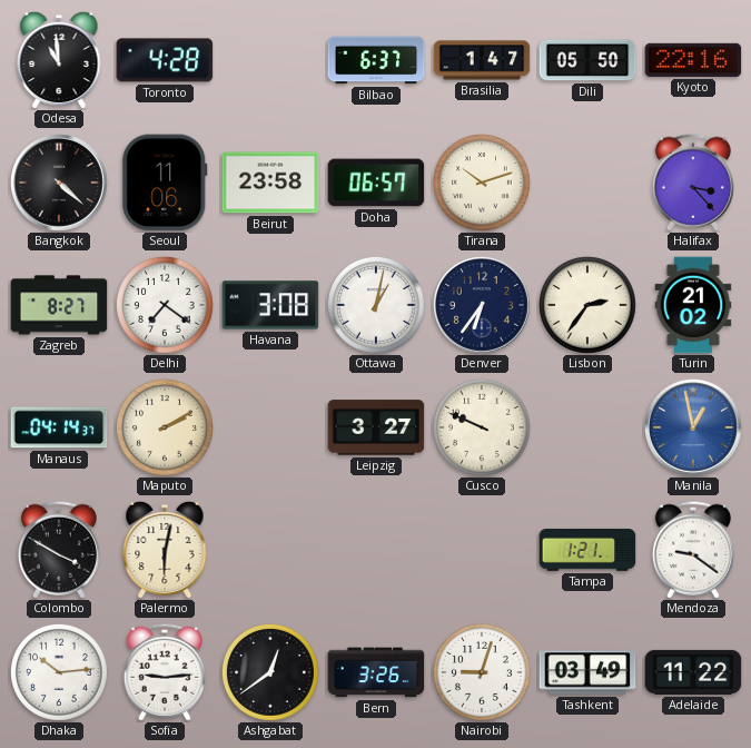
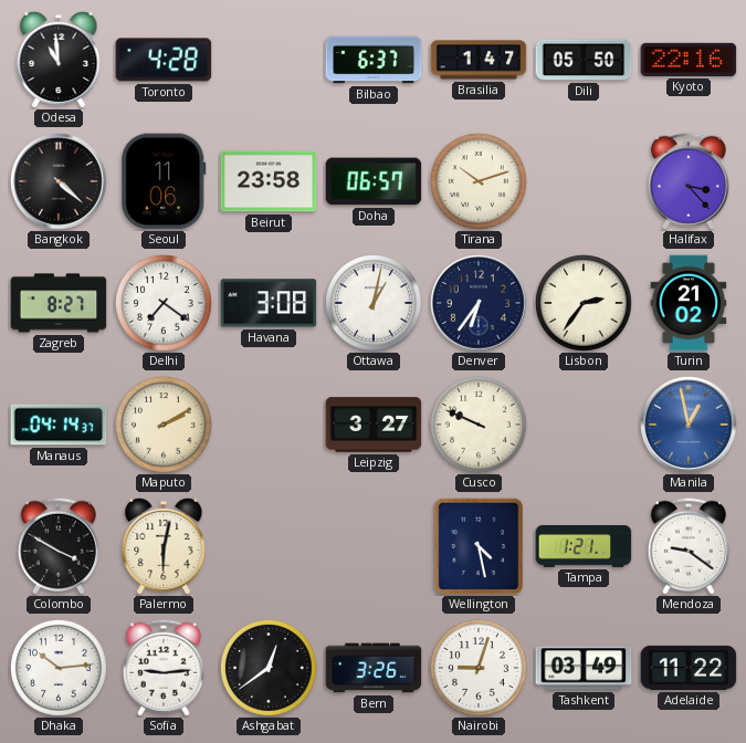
Wellington: none -> 4:28
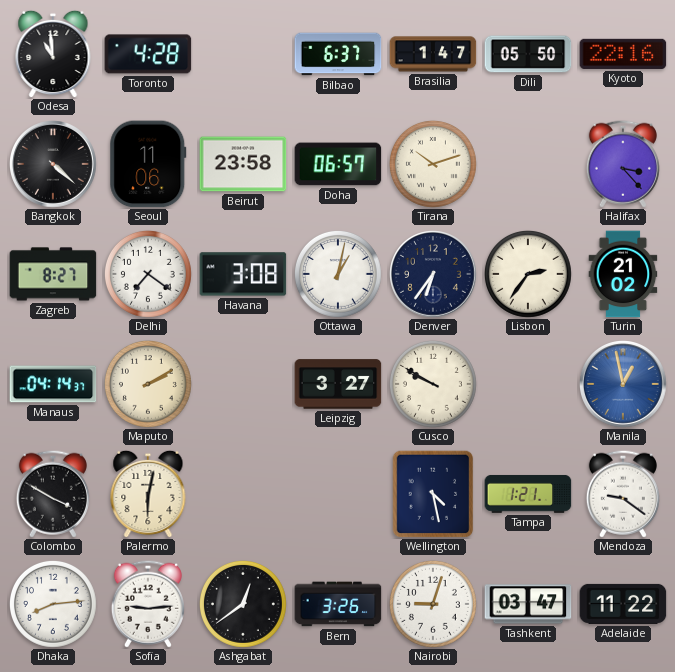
Cusco: 9:49 -> 9:50
Dhaka: 10:14 -> 8:14
Tashkent: 03:49 -> 03:47
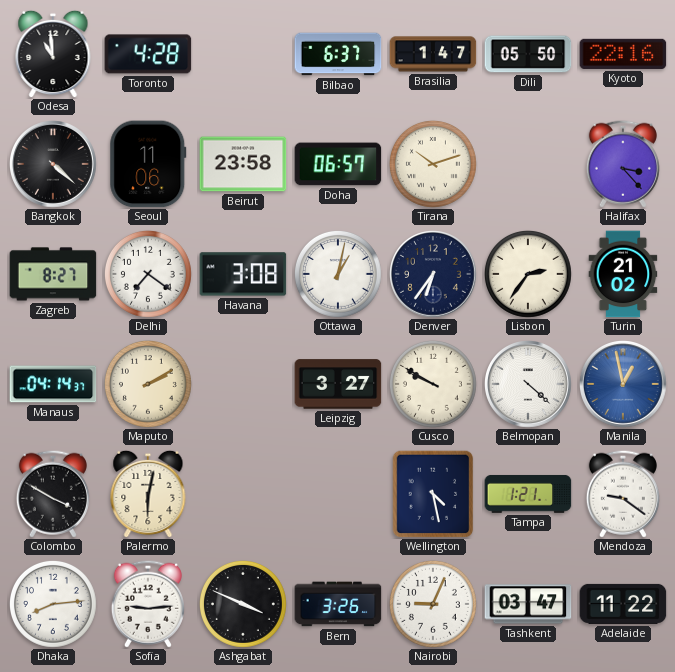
Belmopan: none -> 4:22
Ashgabat: 12:39 -> 3:49
Nairobi: 9:03 -> 9:04
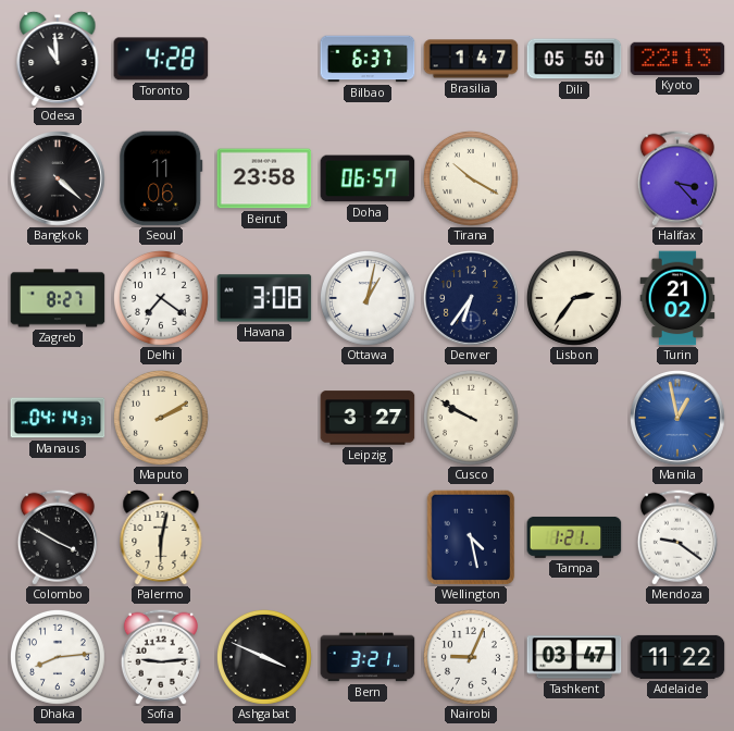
Kyoto: 22:16 -> 22:13
Tirana: 10:12 -> 10:20
Belmopan: 4:22 -> none
Bern: 3:26 -> 3:21
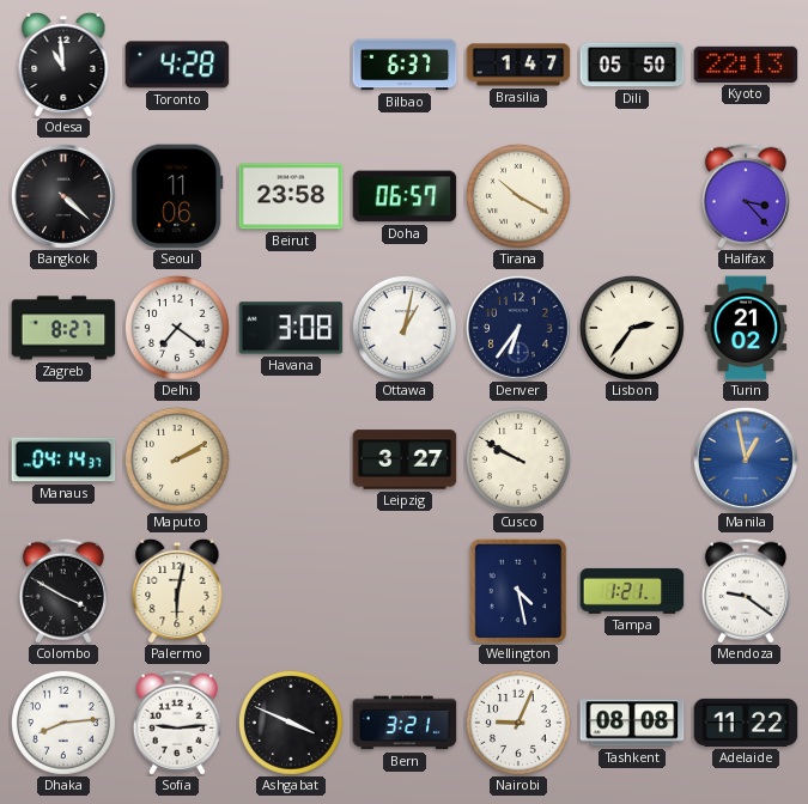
Tashkent: 03:47 -> 08:08
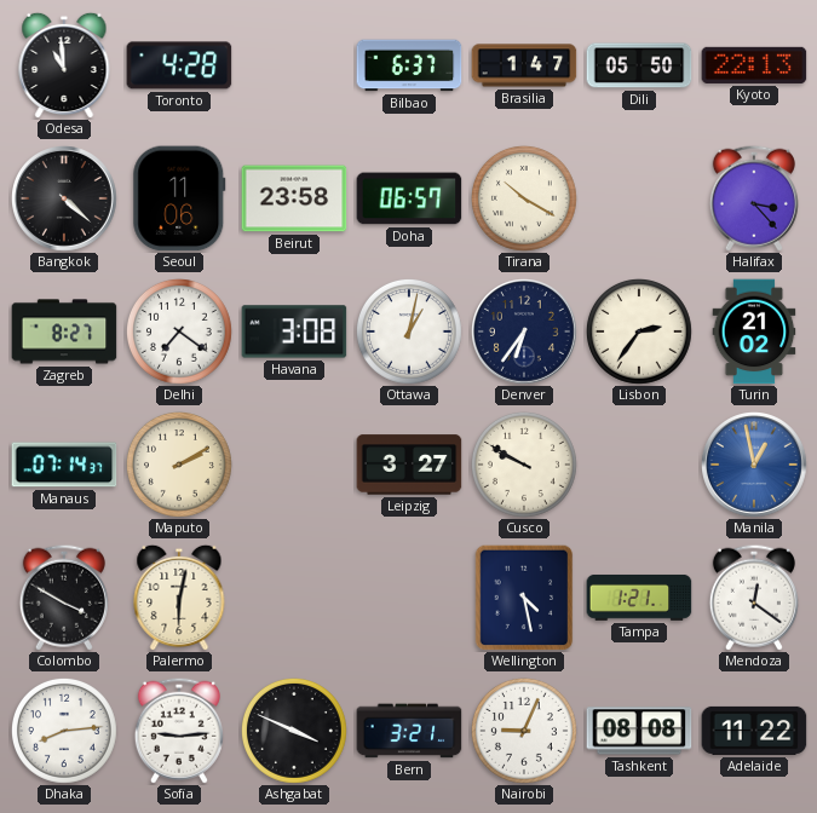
Manaus: 04:14 -> 07:14
Mendoza: 9:21 -> 12:21
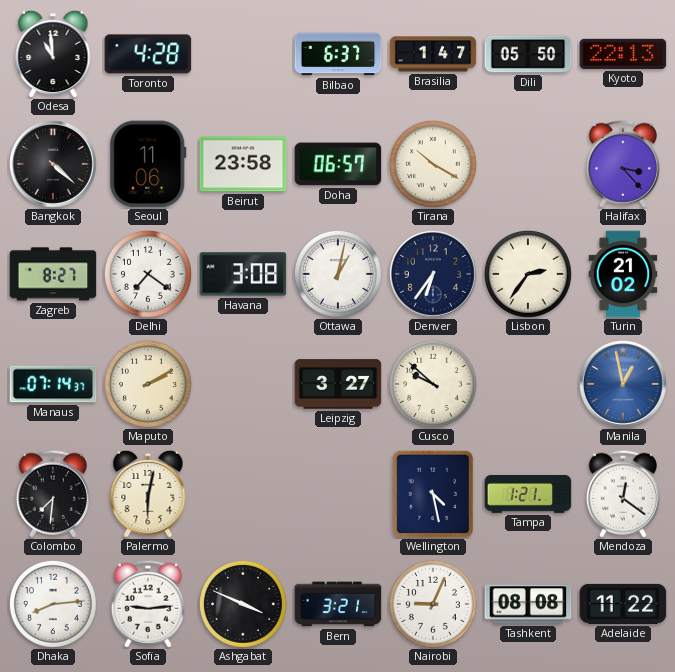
Cusco: 9:50 -> 9:52
Colombo: 3:50 -> 7:31
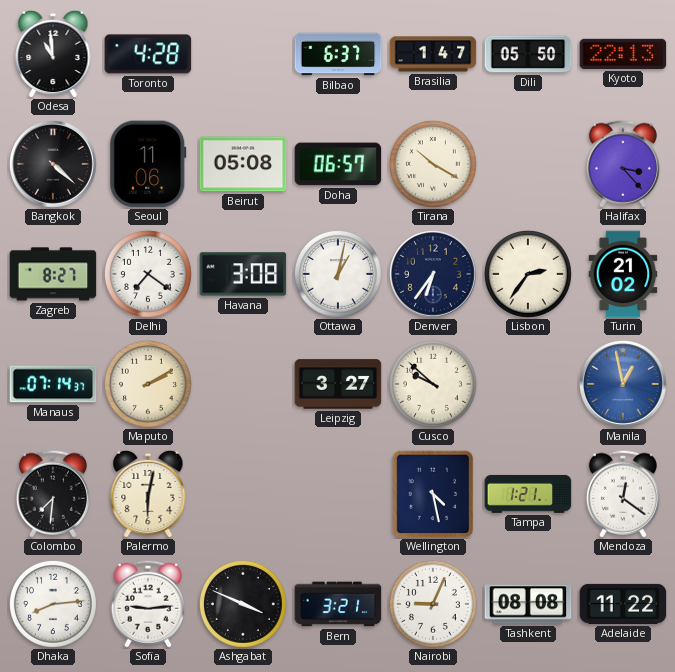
Beirut: 23:58 -> 05:08
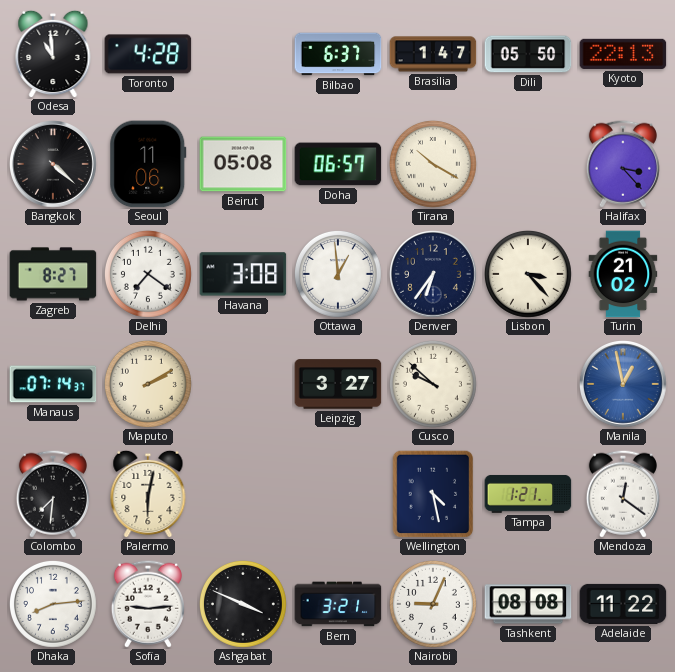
Ottawa: 1:02 -> 12:59
Lisbon: 2:36 -> 3:23
